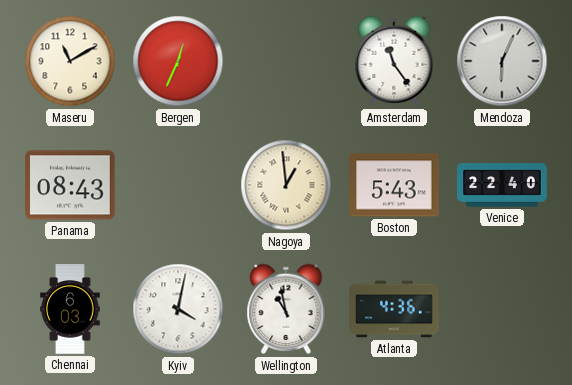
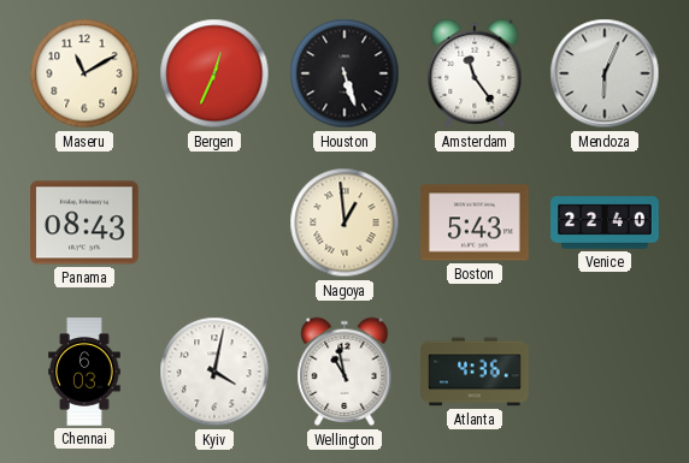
Houston: none -> 5:27
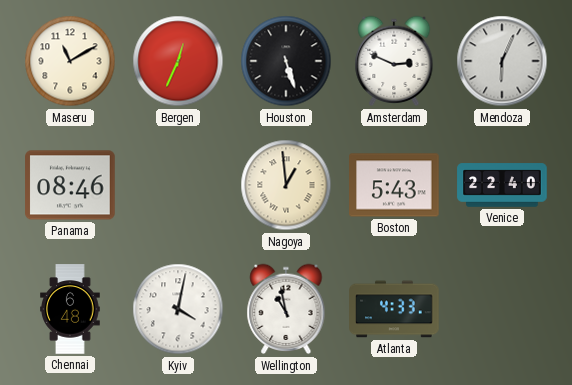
Amsterdam: 11:24 -> 2:49
Panama: 08:43 -> 08:46
Chennai: 6:03 -> 6:48
Atlanta: 4:36 -> 4:33
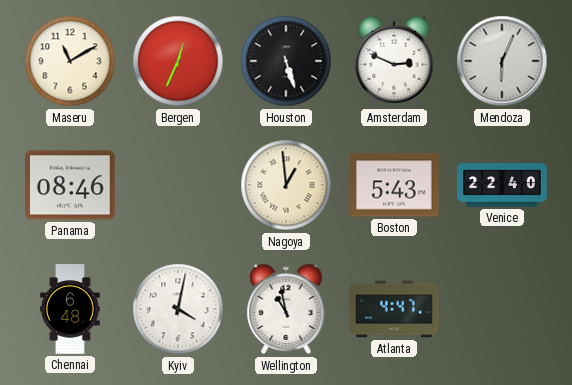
Atlanta: 4:33 -> 4:47
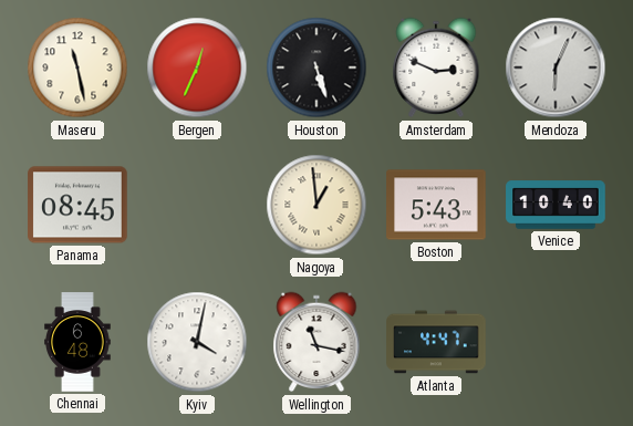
Maseru: 11:10 -> 11:28
Panama: 08:46 -> 08:45
Venice: 22:40 -> 10:40
Wellington: 10:58 -> 11:17
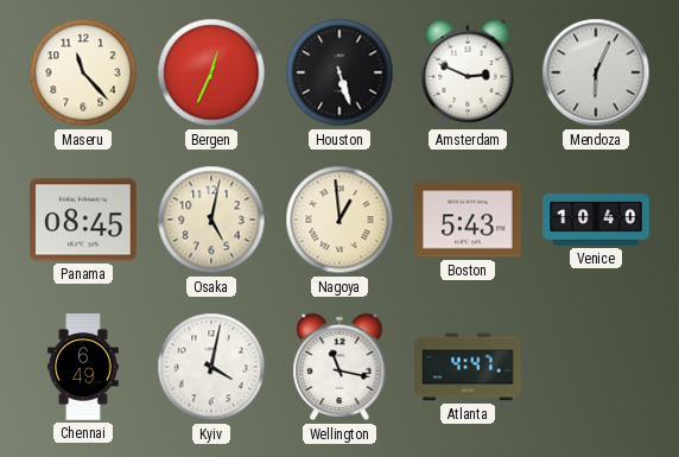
Maseru: 11:28 -> 11:23
Osaka: none -> 5:02
Chennai: 6:48 -> 6:49
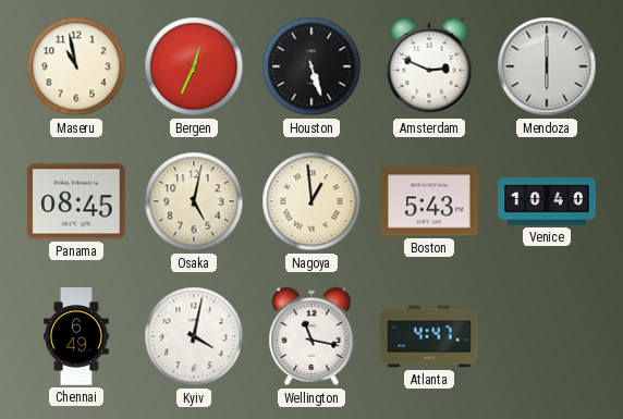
Maseru: 11:23 -> 10:58
Mendoza: 6:04 -> 6:00
